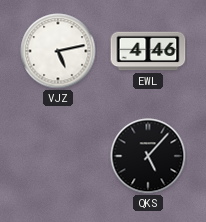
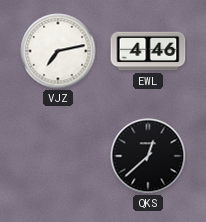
VJZ: 5:13 -> 7:13
QKS: 5:07 -> 12:38
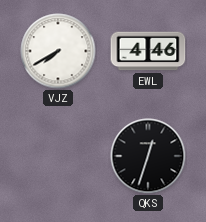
VJZ: 7:13 -> 7:40
QKS: 12:38 -> 12:33
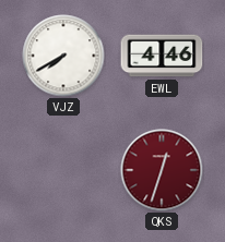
QKS dial: black -> burgundy
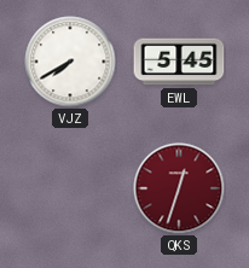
EWL: 4:46 -> 5:45
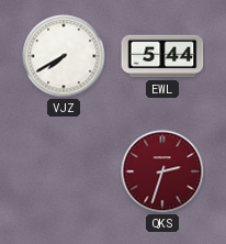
EWL: 5:45 -> 5:44
QKS: 12:33 -> 2:33
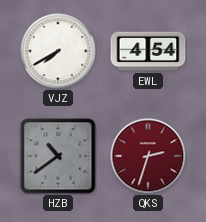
EWL: 5:44 -> 4:54
HZB: none -> 10:39
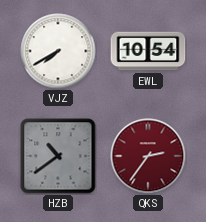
EWL: 4:54 -> 10:54
QKS: 2:33 -> 2:36
